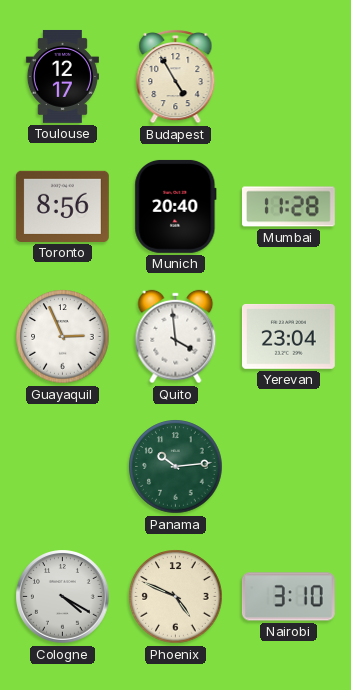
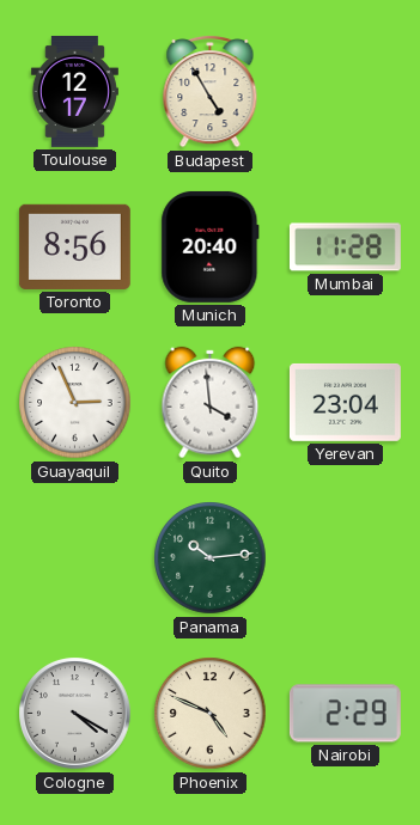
Nairobi: 3:10 -> 2:29
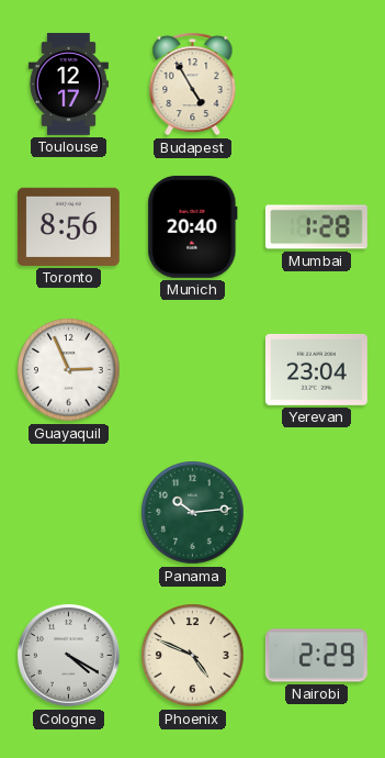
Mumbai: 11:28 -> 1:28
Quito: 3:59 -> none
